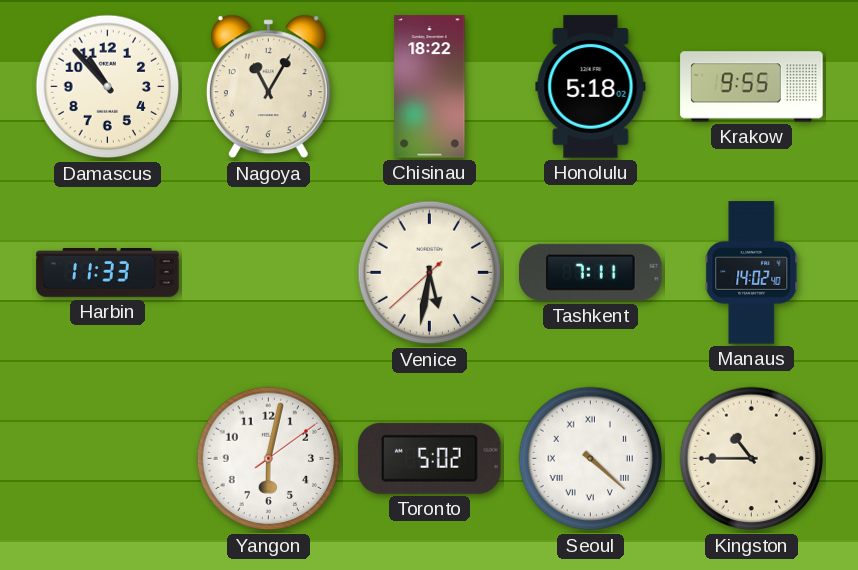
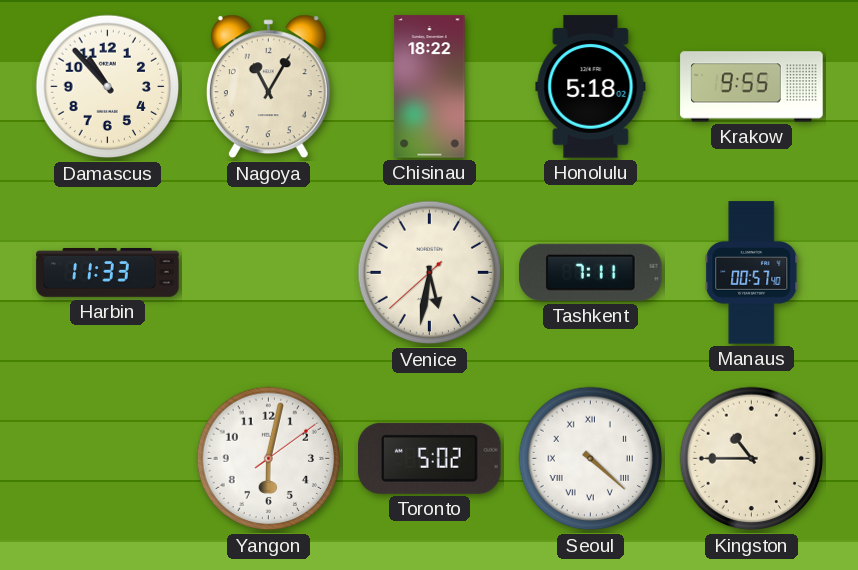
Manaus: 14:02 -> 00:57
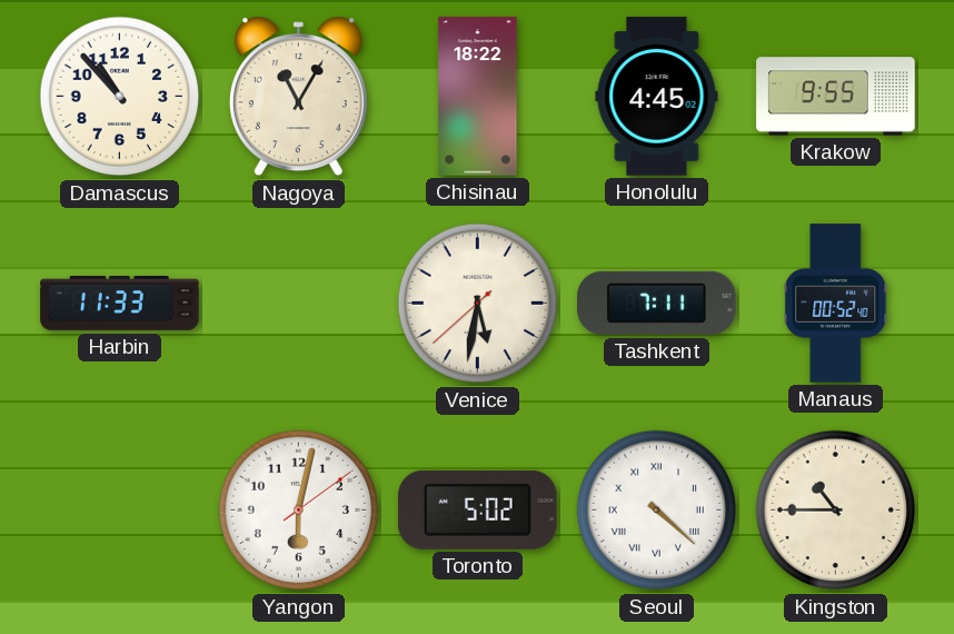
Honolulu: 5:18 -> 4:45
Manaus: 00:57 -> 00:52
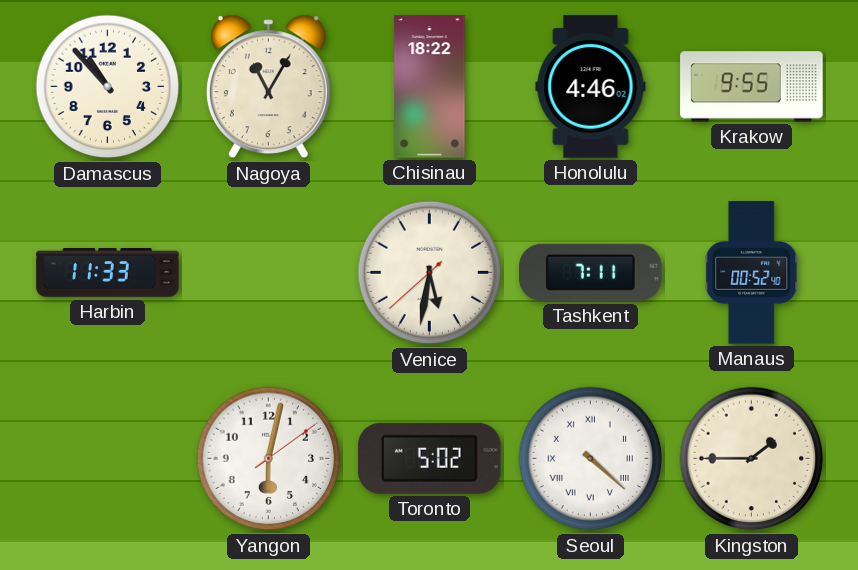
Honolulu: 4:45 -> 4:46
Kingston: 10:45 -> 1:45
